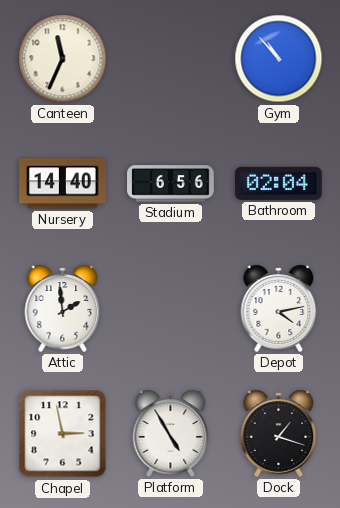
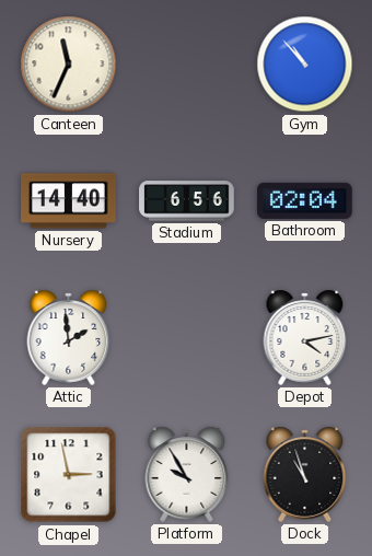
Platform: 4:55 -> 9:55
Dock: 1:18 -> 10:57
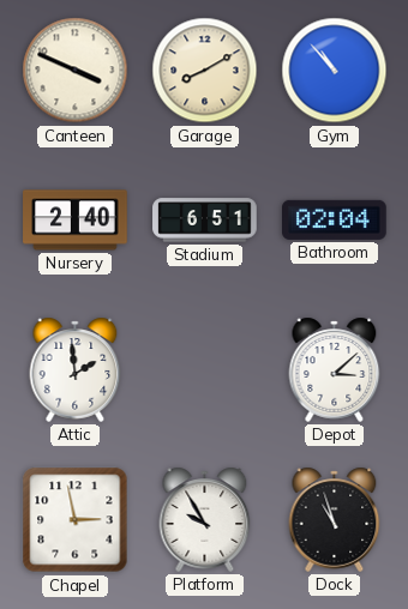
Canteen: 11:34 -> 3:49
Garage: none -> 8:10
Nursery: 14:40 -> 2:40
Stadium: 6:56 -> 6:51
Depot: 4:13 -> 3:08
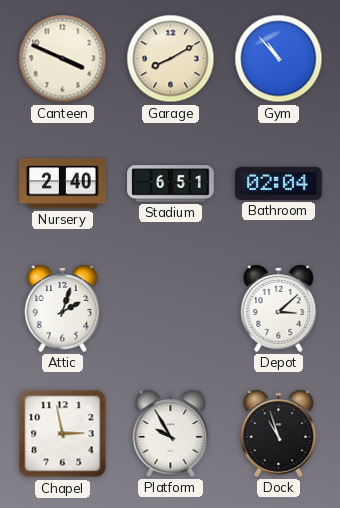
Attic: 1:59 -> 2:03
